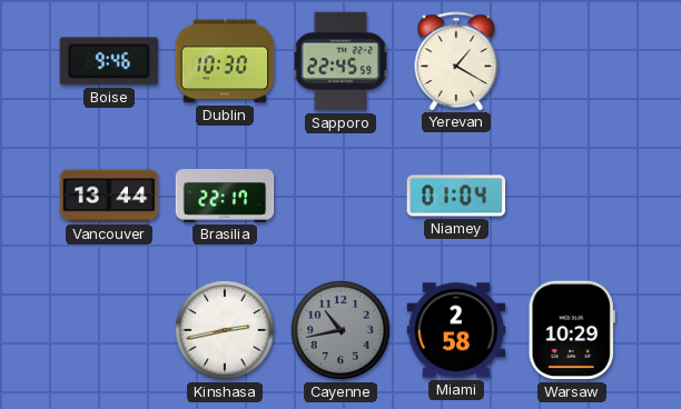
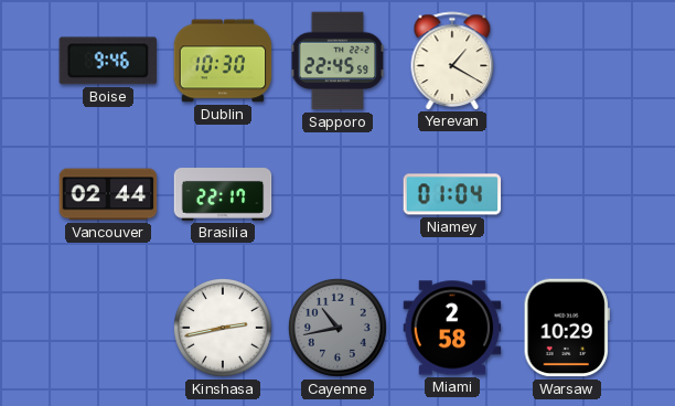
Vancouver: 13:44 -> 02:44
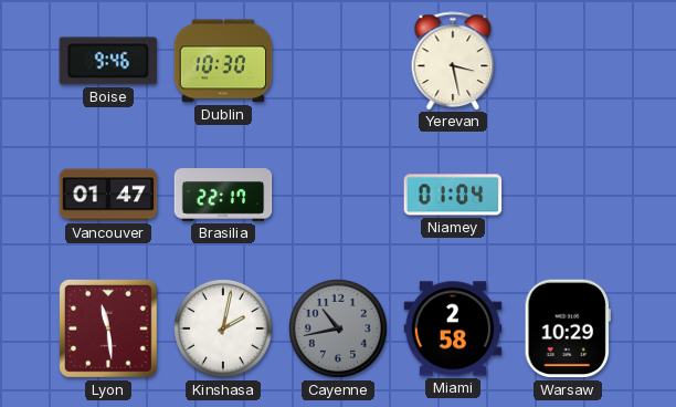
Sapporo: 22:45 -> none
Yerevan: 1:20 -> 3:28
Vancouver: 02:44 -> 01:47
Lyon: none -> 11:29
Kinshasa: 2:43 -> 2:02
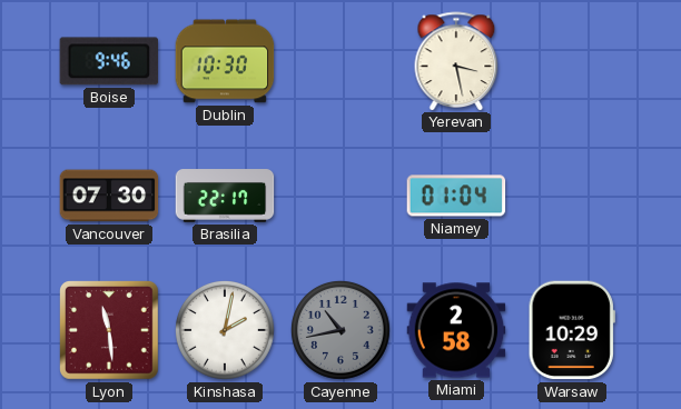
Vancouver: 01:47 -> 07:30
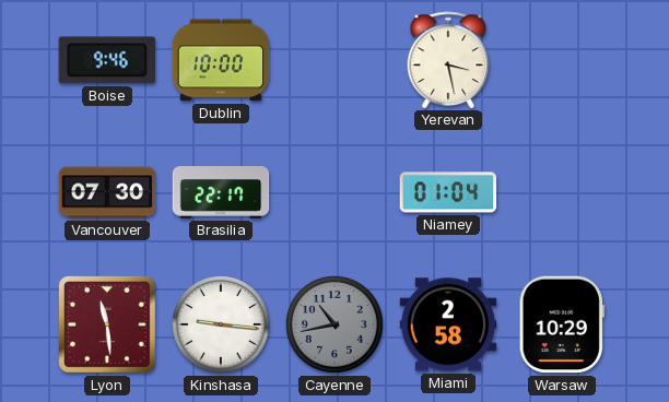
Dublin: 10:30 -> 10:00
Kinshasa: 2:02 -> 9:16
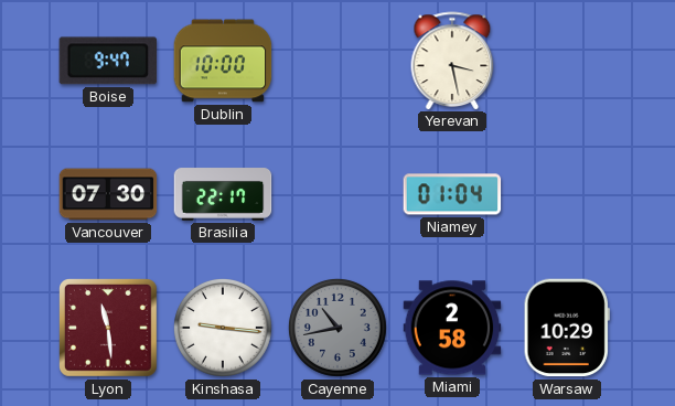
Boise: 9:46 -> 9:47
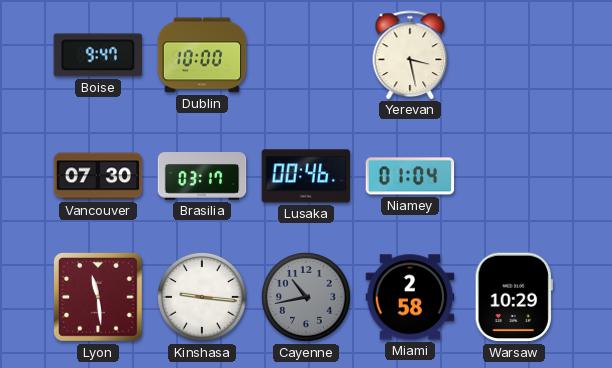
Brasilia: 22:17 -> 03:17
Lusaka: none -> 00:46
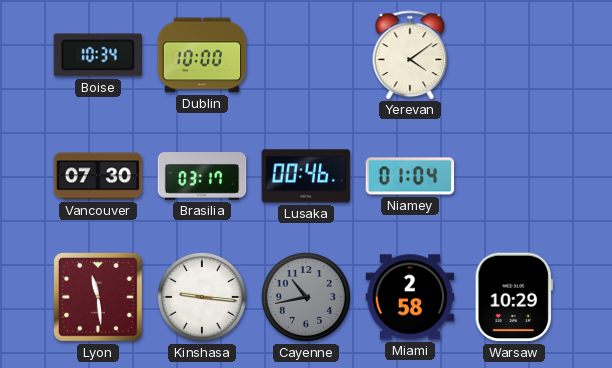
Boise: 9:47 -> 10:34
Yerevan: 3:28 -> 4:09
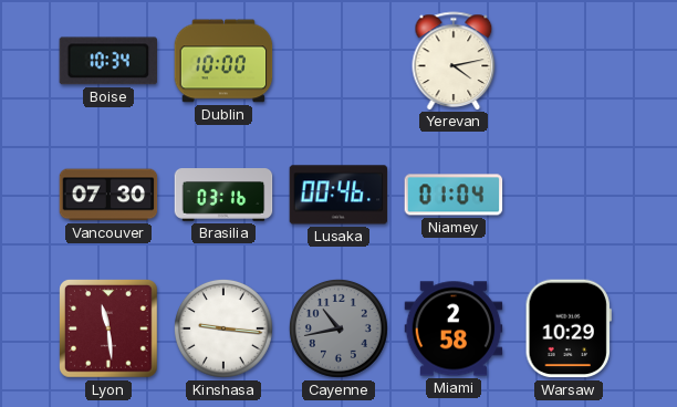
Yerevan: 4:09 -> 4:13
Brasilia: 03:17 -> 03:16
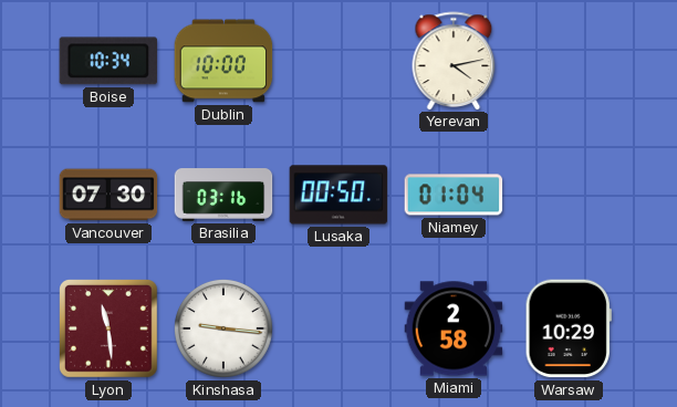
Lusaka: 00:46 -> 00:50
Cayenne: 10:43 -> none
